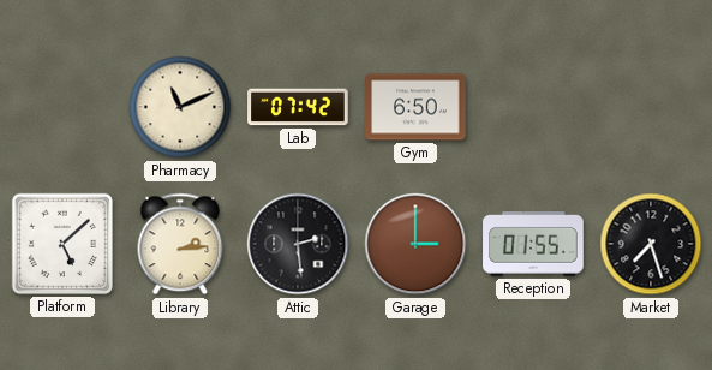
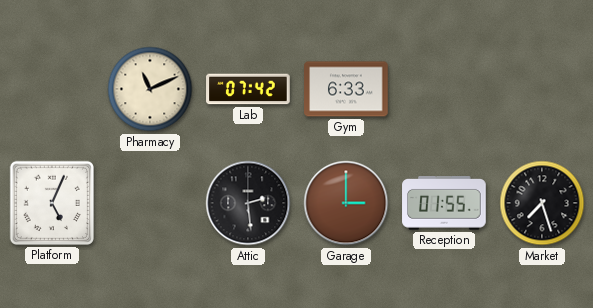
Gym: 6:50 -> 6:33
Platform: 5:08 -> 5:04
Library: 2:14 -> none
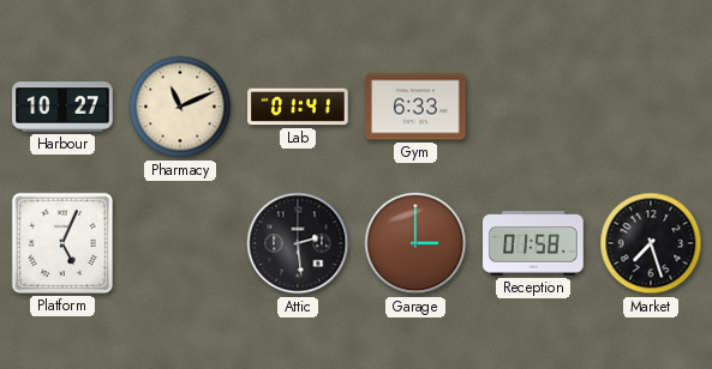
Harbour: none -> 10:27
Lab: 07:42 -> 01:41
Reception: 01:55 -> 01:58
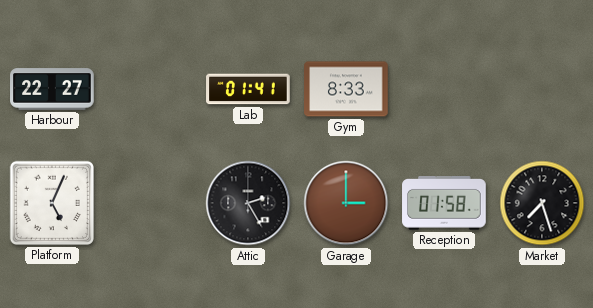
Harbour: 10:27 -> 22:27
Pharmacy: 11:11 -> none
Gym: 6:33 -> 8:33
Attic: 2:29 -> 2:25
